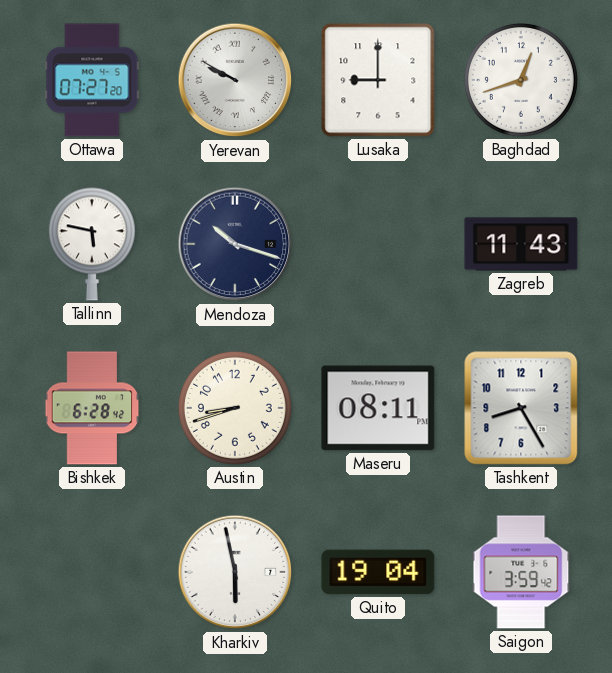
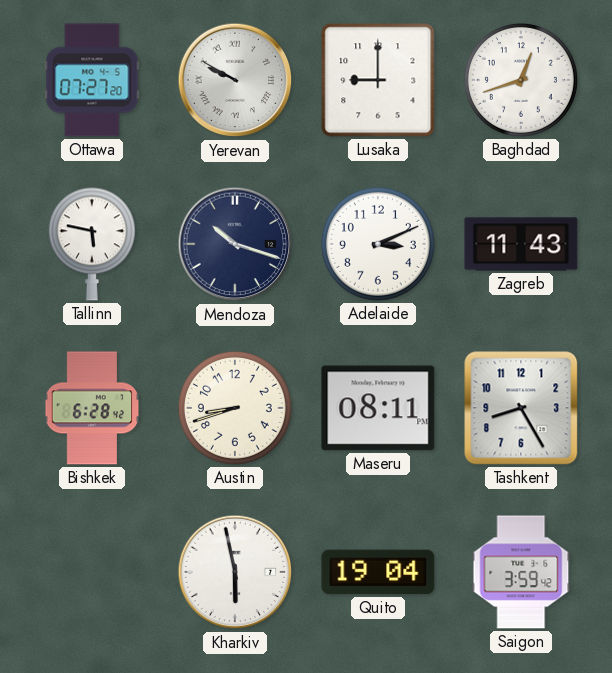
Adelaide: none -> 3:11
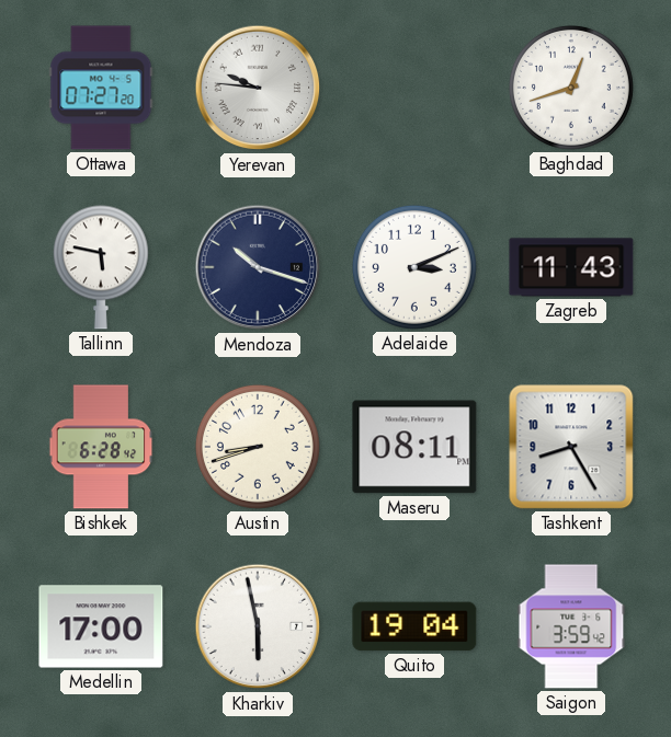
Yerevan: 9:50 -> 9:46
Lusaka: 9:00 -> none
Medellin: none -> 17:00
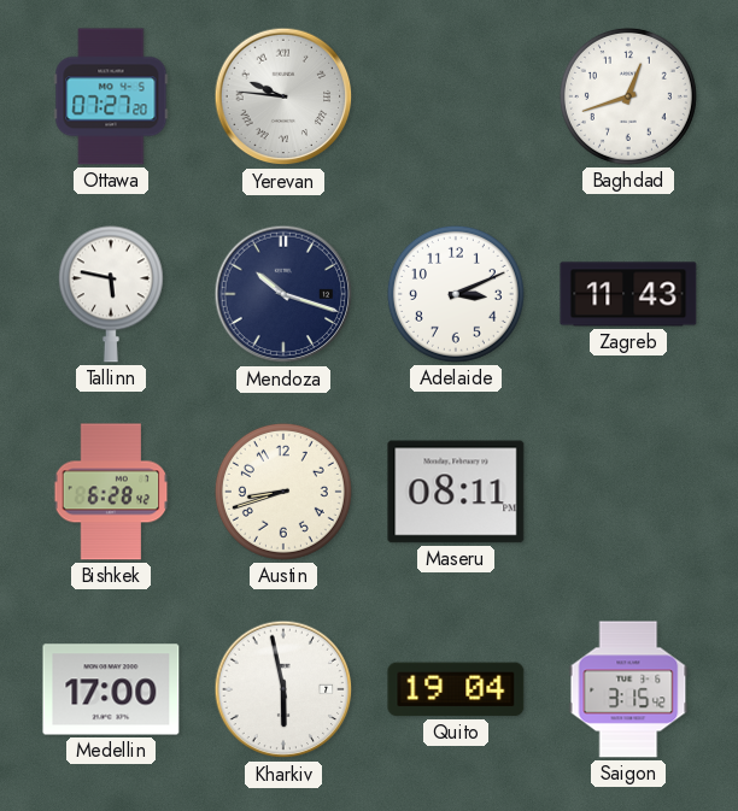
Tashkent: 8:25 -> none
Saigon: 3:59 -> 3:15
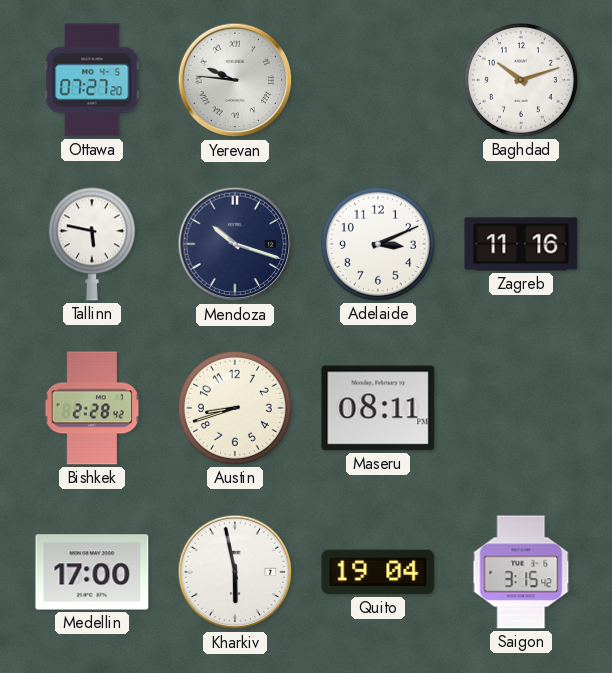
Baghdad: 12:42 -> 10:12
Zagreb: 11:43 -> 11:16
Bishkek: 6:28 -> 2:28
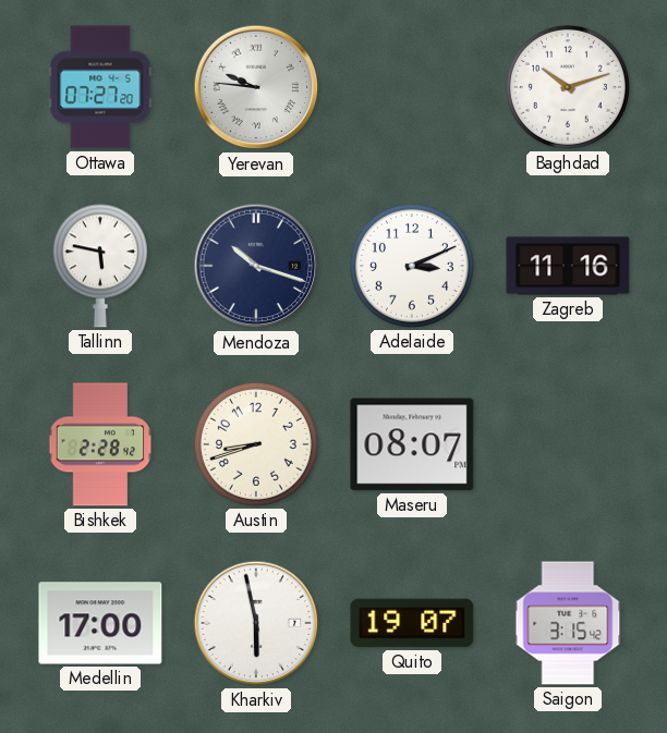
Maseru: 08:11 -> 08:07
Quito: 19:04 -> 19:07
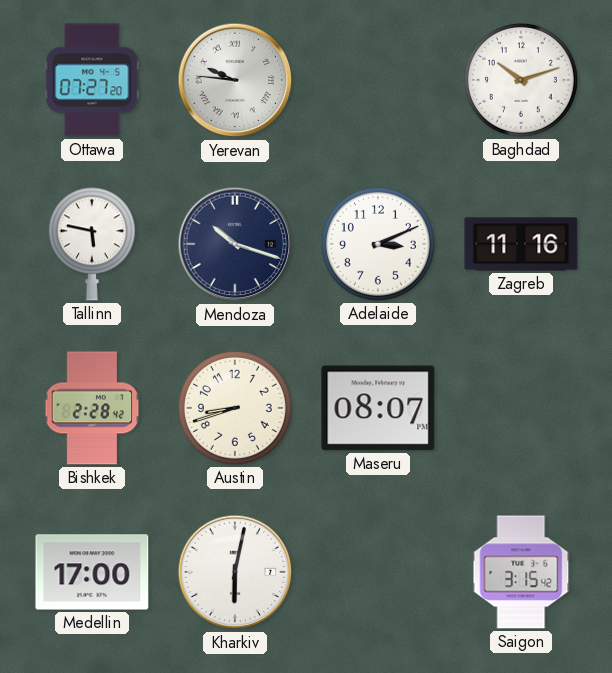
Kharkiv: 5:58 -> 6:02
Quito: 19:07 -> none
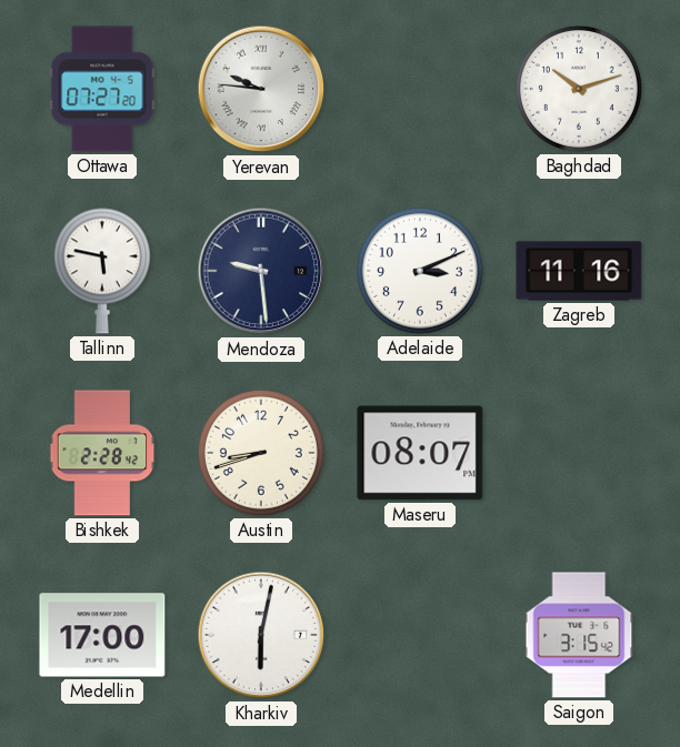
Mendoza: 10:18 -> 9:29
